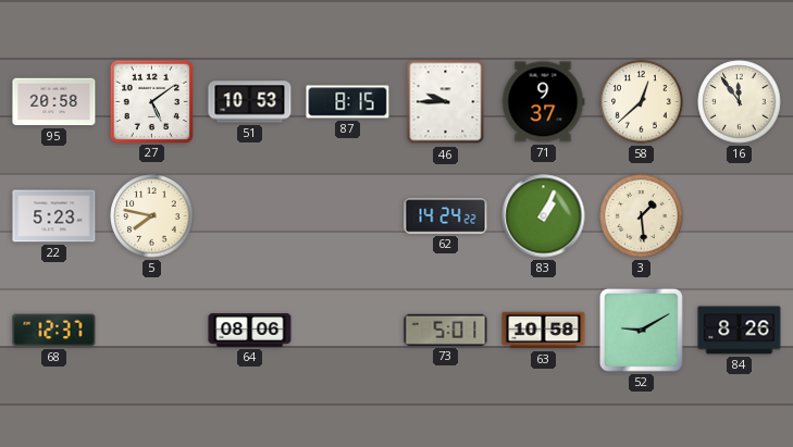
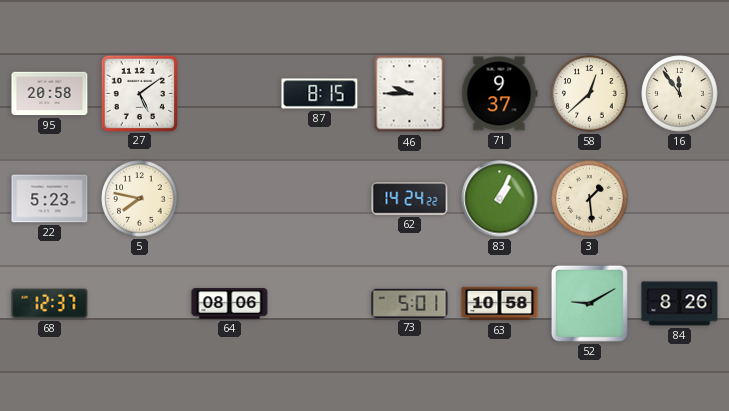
51: 10:53 -> none
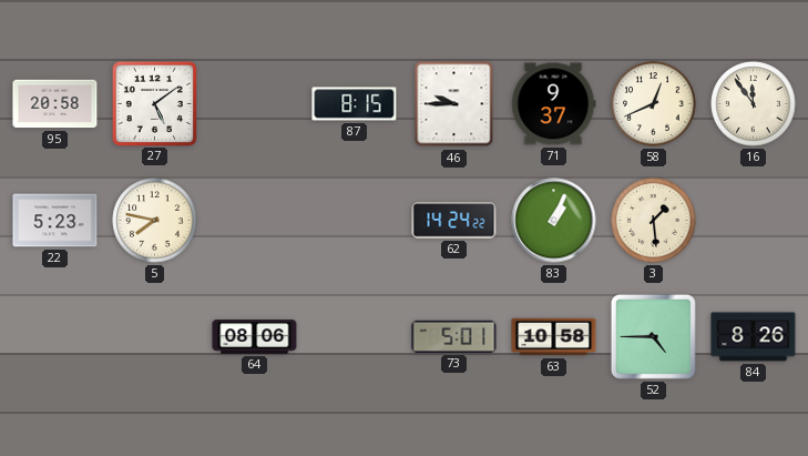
58: 12:38 -> 12:41
68: 12:37 -> none
52: 9:10 -> 4:45
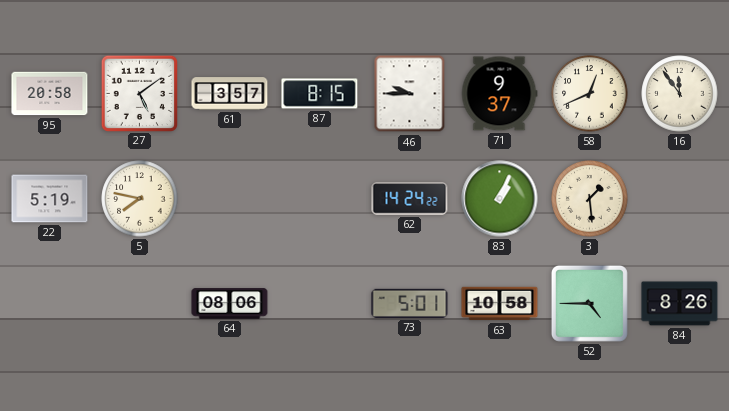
61: none -> 3:57
22: 5:23 -> 5:19
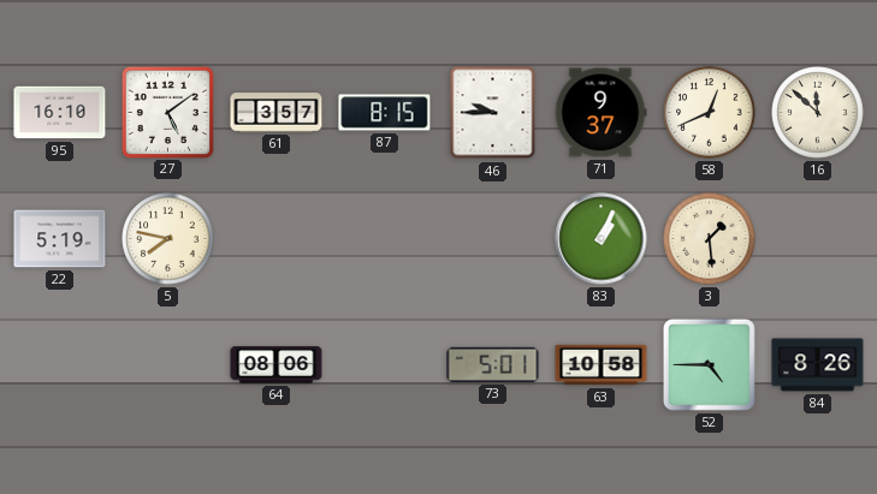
95: 20:58 -> 16:10
16: 11:54 -> 11:52
62: 14:24 -> none
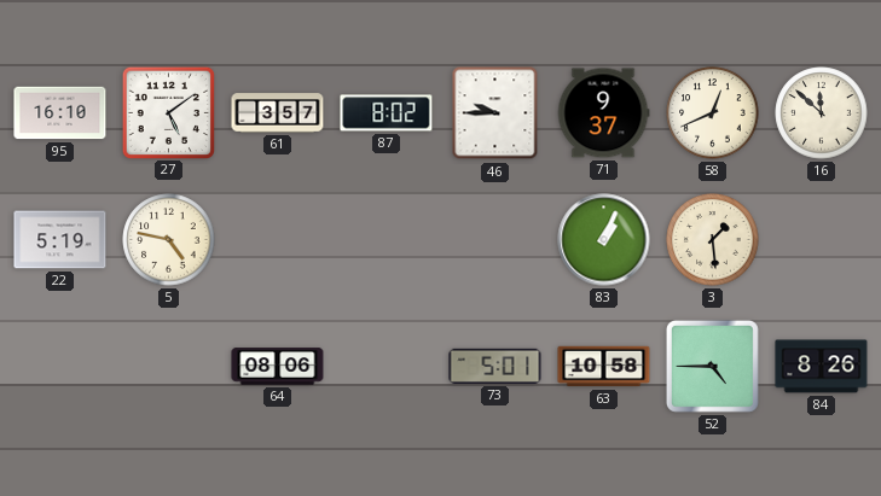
87: 8:15 -> 8:02
5: 7:47 -> 4:47
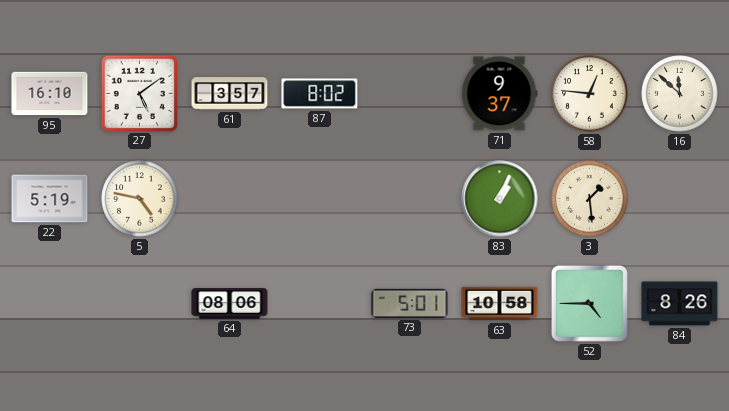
46: 9:45 -> none
58: 12:41 -> 12:46
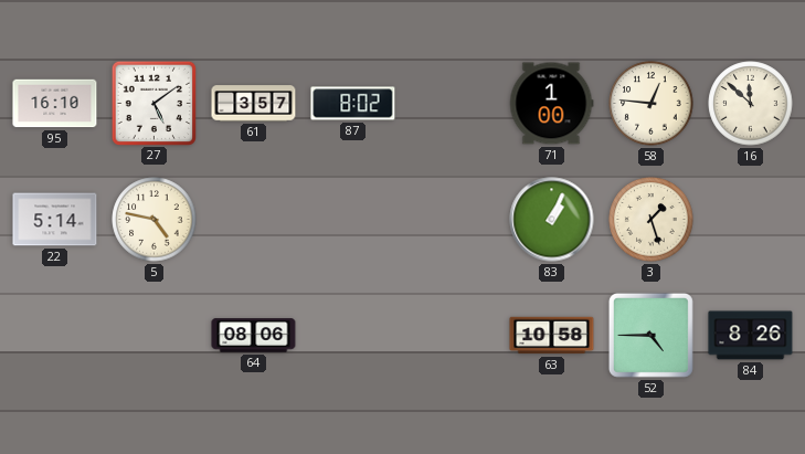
71: 9:37 -> 1:00
22: 5:19 -> 5:14
3: 1:29 -> 1:27
73: 5:01 -> none
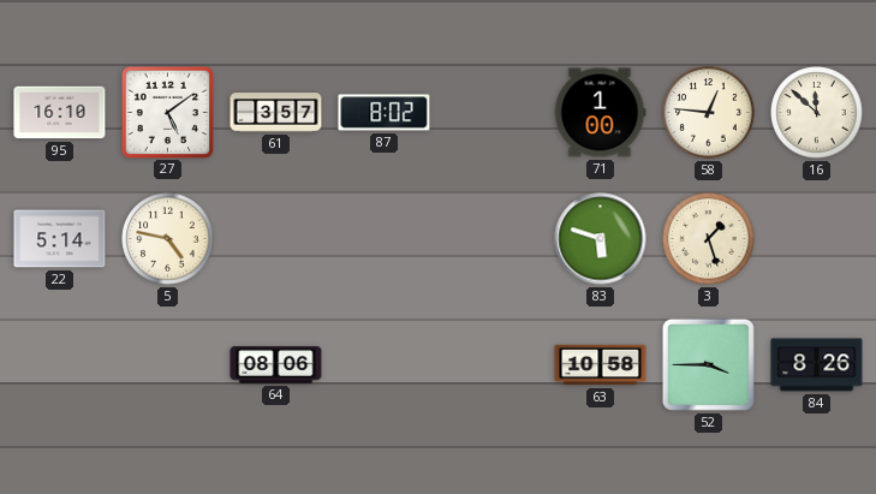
83: 1:04 -> 5:48
52: 4:45 -> 3:45
